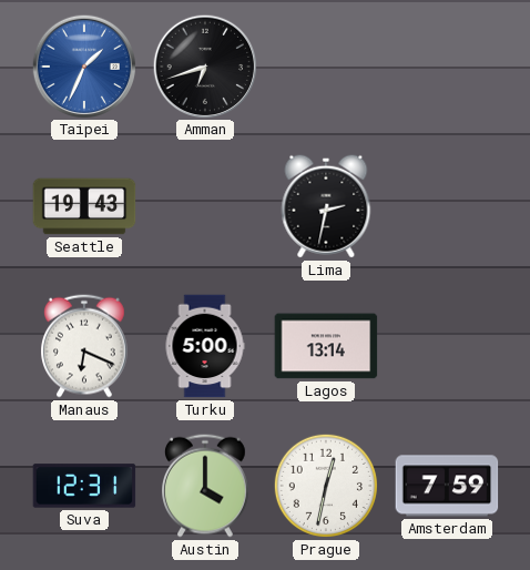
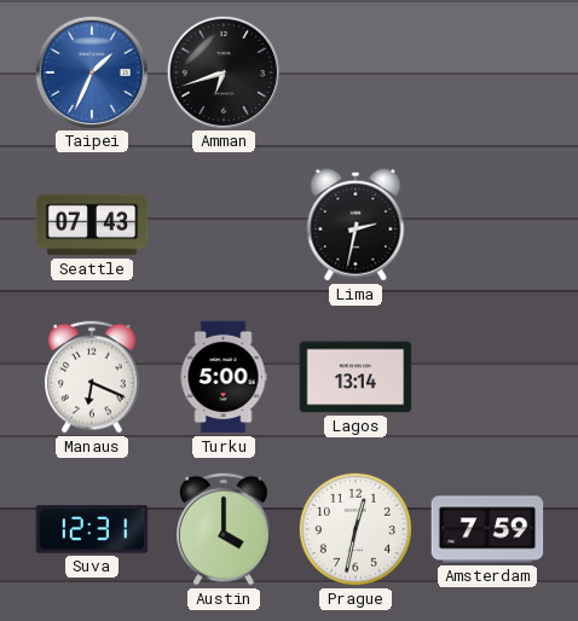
Seattle: 19:43 -> 07:43
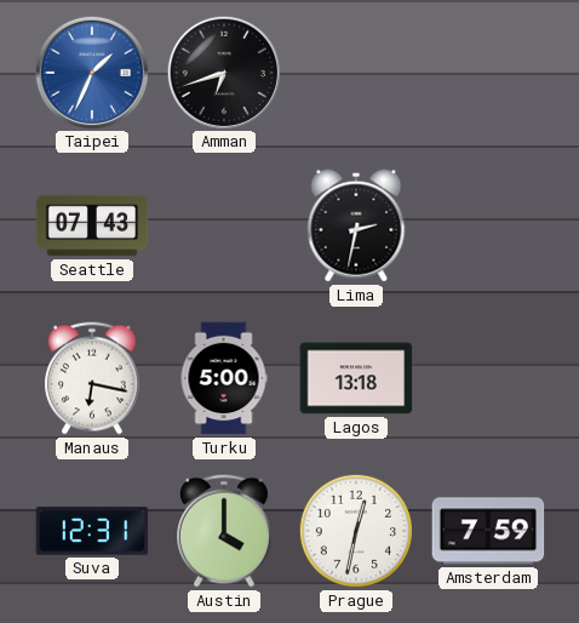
Manaus: 6:19 -> 6:17
Lagos: 13:14 -> 13:18
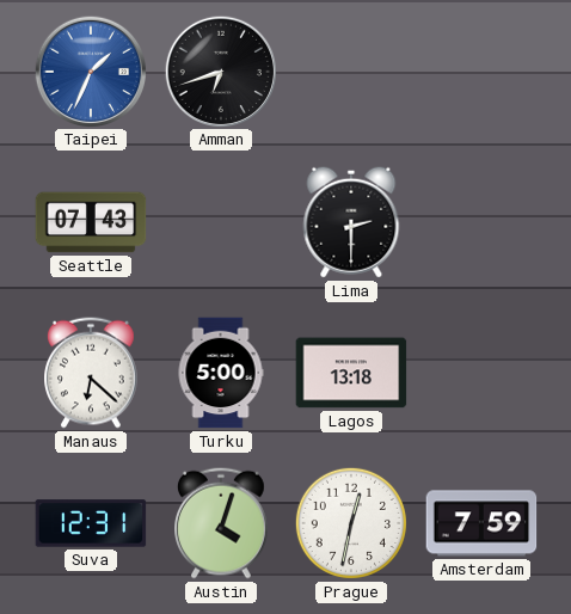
Lima: 2:32 -> 2:30
Manaus: 6:17 -> 6:22
Austin: 4:00 -> 4:03
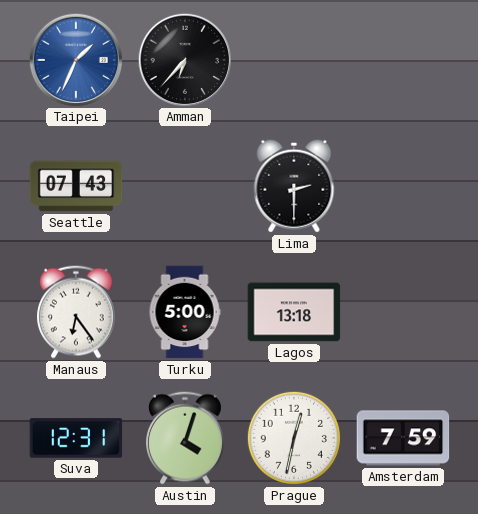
Amman: 6:42 -> 6:37
Manaus: 6:22 -> 6:24
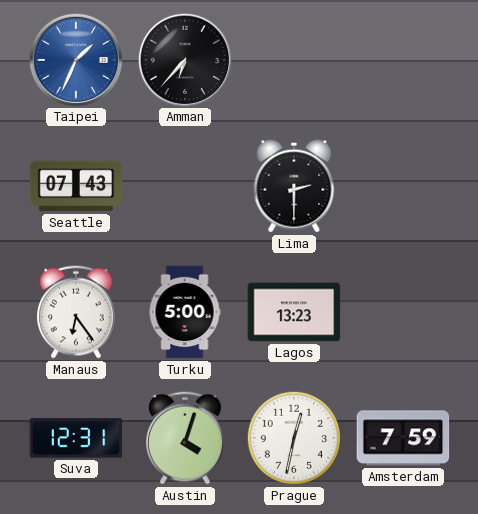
Lagos: 13:18 -> 13:23
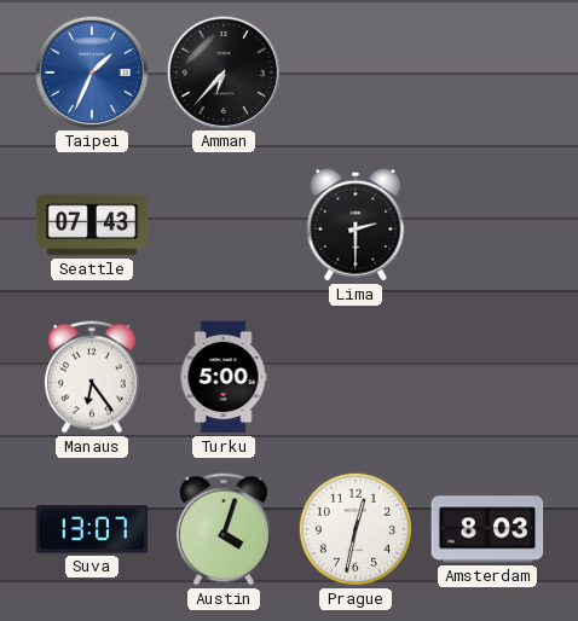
Lagos: 13:23 -> none
Suva: 12:31 -> 13:07
Amsterdam: 7:59 -> 8:03
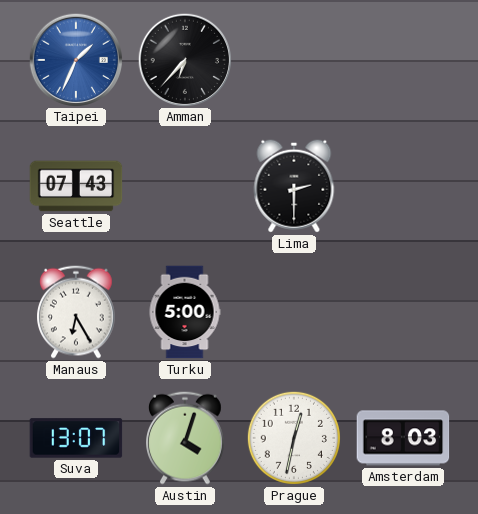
Manaus: 6:24 -> 6:25
